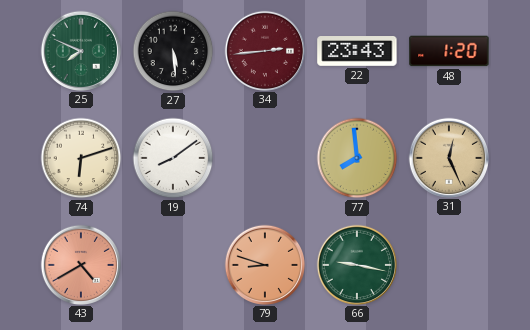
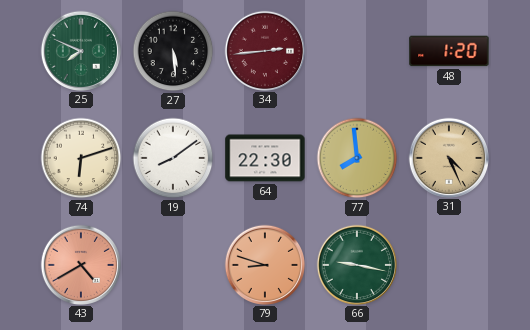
22: 23:43 -> none
64: none -> 22:30
31: 12:26 -> 4:26
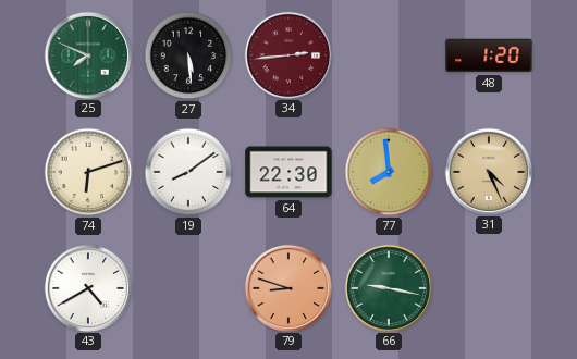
43 dial: salmon -> white
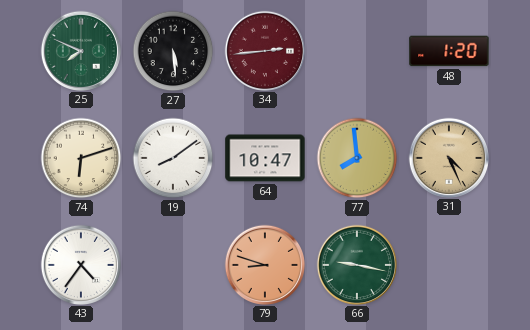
64: 22:30 -> 10:47
43: 4:40 -> 4:36
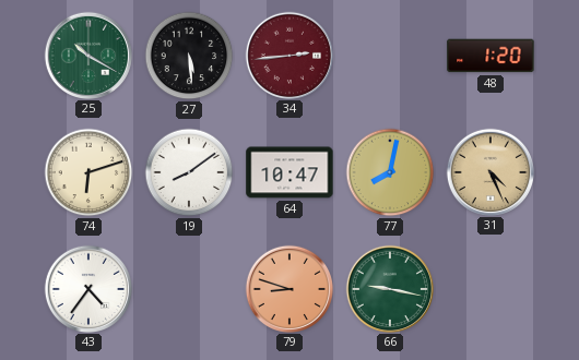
25: 7:49 -> 10:20
77: 7:59 -> 8:02
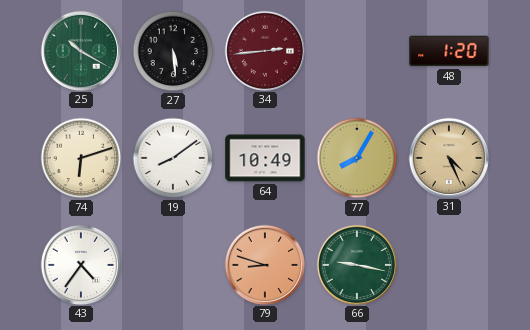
64: 10:47 -> 10:49
77: 8:02 -> 8:05
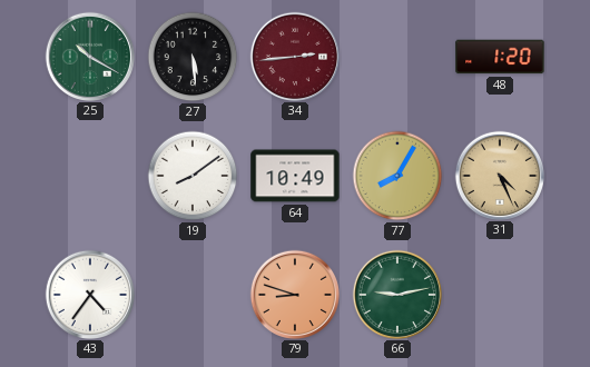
74: 6:12 -> none
66: 9:17 -> 9:13
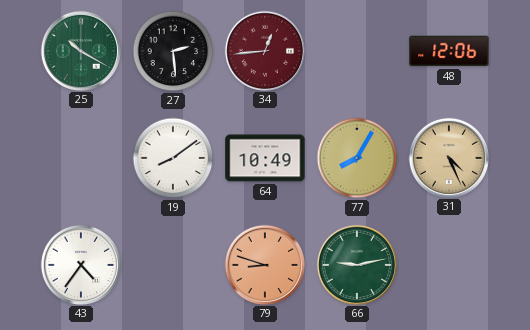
27: 5:29 -> 2:29
34: 2:44 -> 12:44
48: 1:20 -> 12:06
